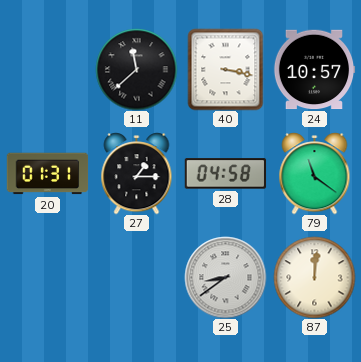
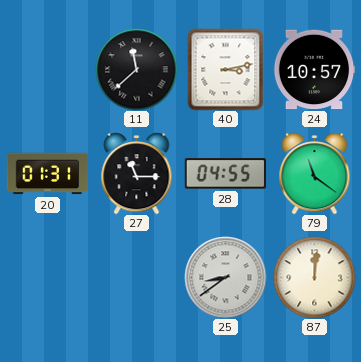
40: 3:17 -> 3:13
27: 1:15 -> 11:15
28: 04:58 -> 04:55
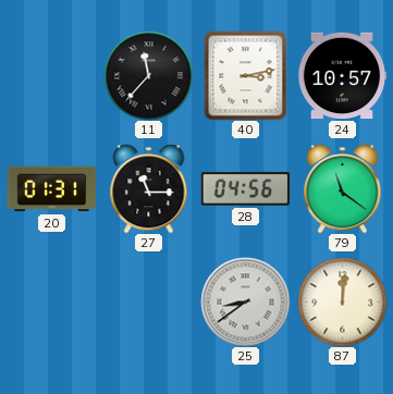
11: 11:38 -> 11:37
28: 04:55 -> 04:56
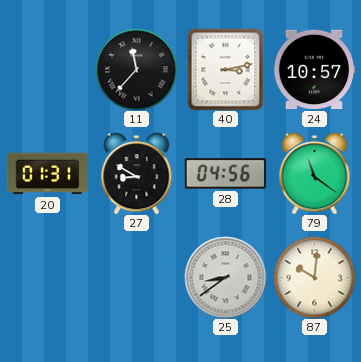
27: 11:15 -> 8:50
87: 12:01 -> 10:01
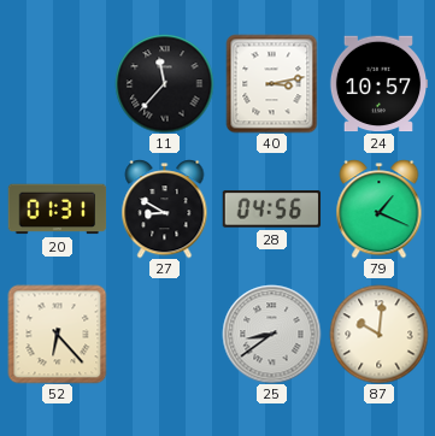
79: 11:21 -> 1:19
52: none -> 6:23
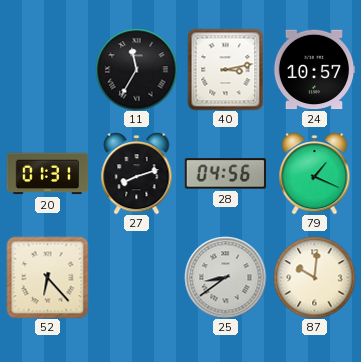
11: 11:37 -> 11:35
27: 8:50 -> 8:12
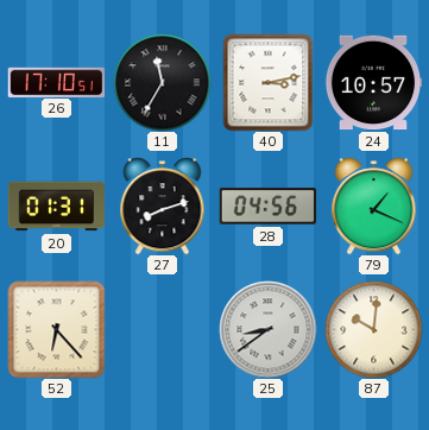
26: none -> 17:10
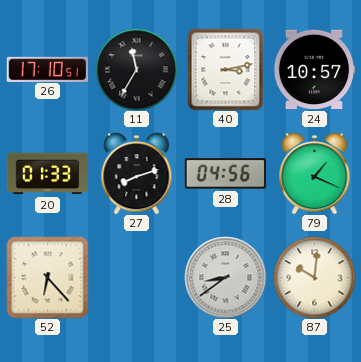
20: 01:31 -> 01:33
